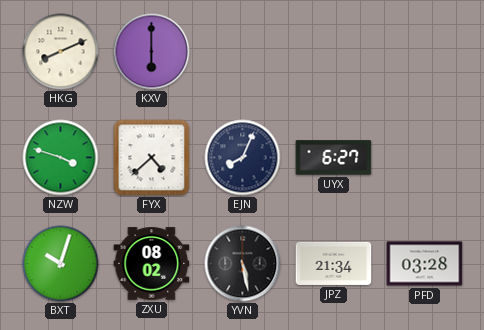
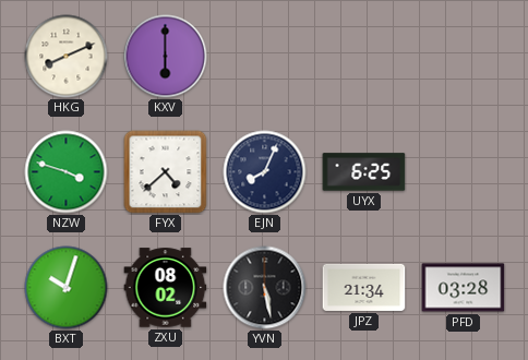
UYX: 6:27 -> 6:25
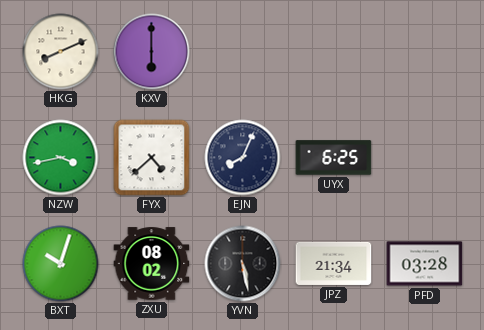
NZW: 3:48 -> 3:43
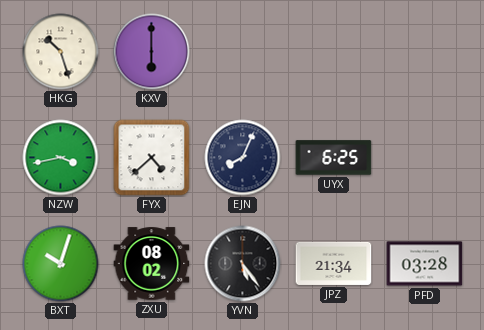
HKG: 8:11 -> 10:27
YVN: 5:28 -> 5:24
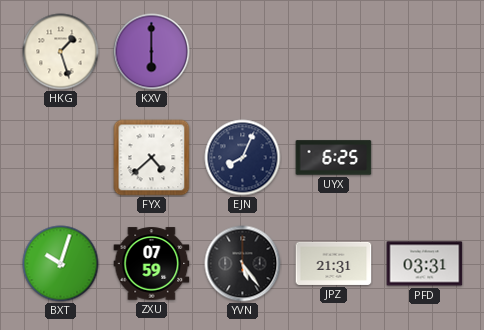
HKG: 10:27 -> 1:27
NZW: 3:43 -> none
ZXU: 08:02 -> 07:59
JPZ: 21:34 -> 21:31
PFD: 03:28 -> 03:31
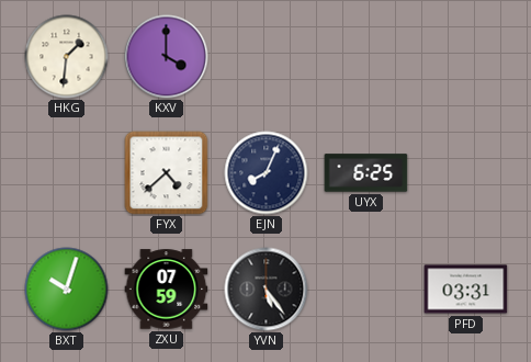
HKG: 1:27 -> 1:31
KXV: 6:00 -> 4:00
JPZ: 21:31 -> none
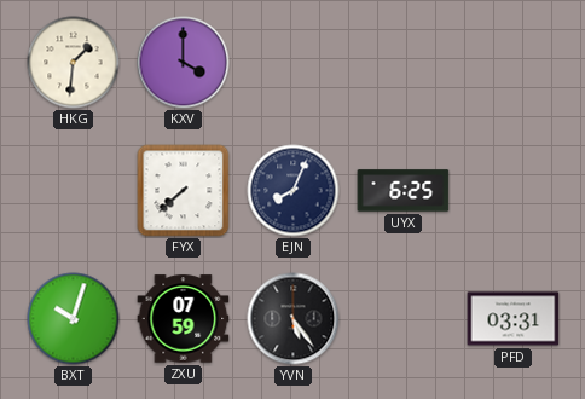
FYX: 4:38 -> 7:38
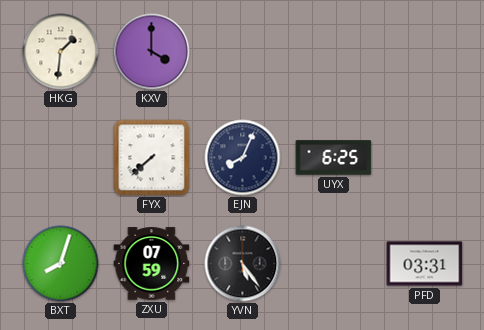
BXT: 10:03 -> 8:03
